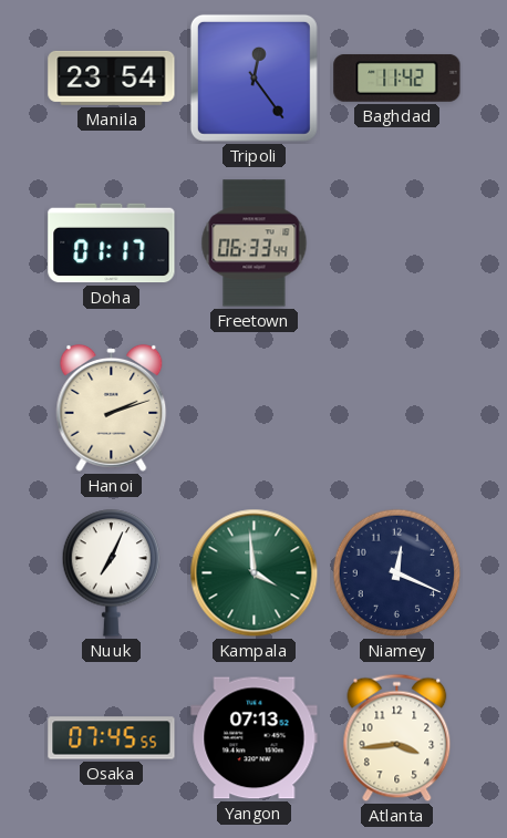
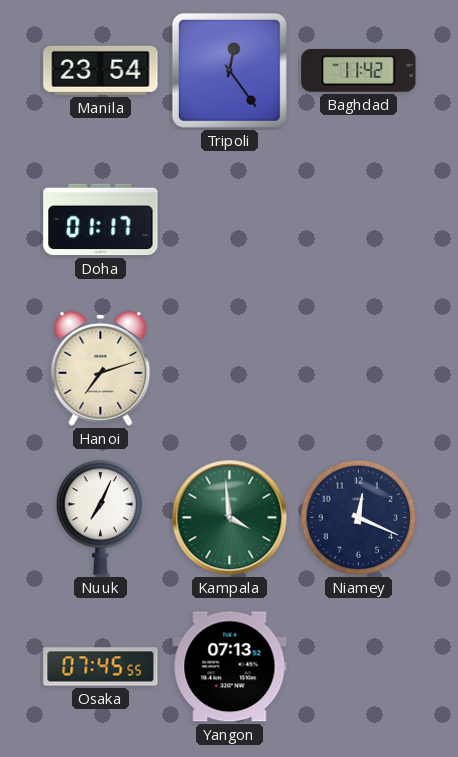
Freetown: 06:33 -> none
Hanoi: 2:12 -> 7:12
Atlanta: 3:44 -> none
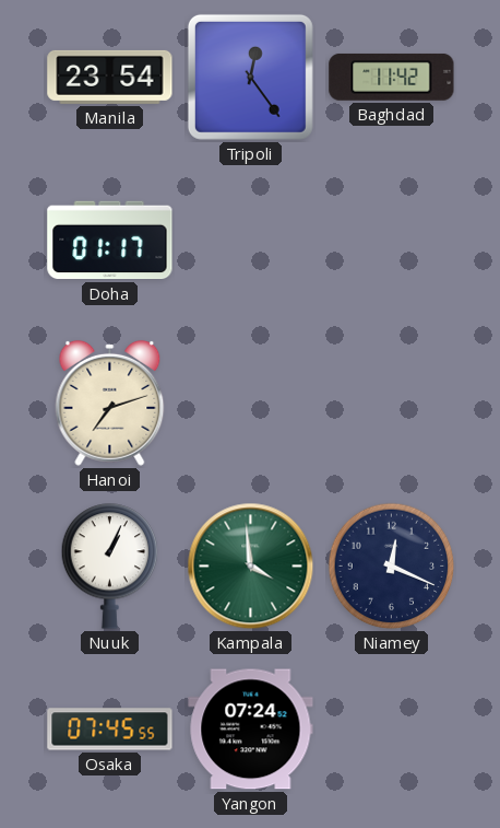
Nuuk: 7:04 -> 1:04
Yangon: 07:13 -> 07:24
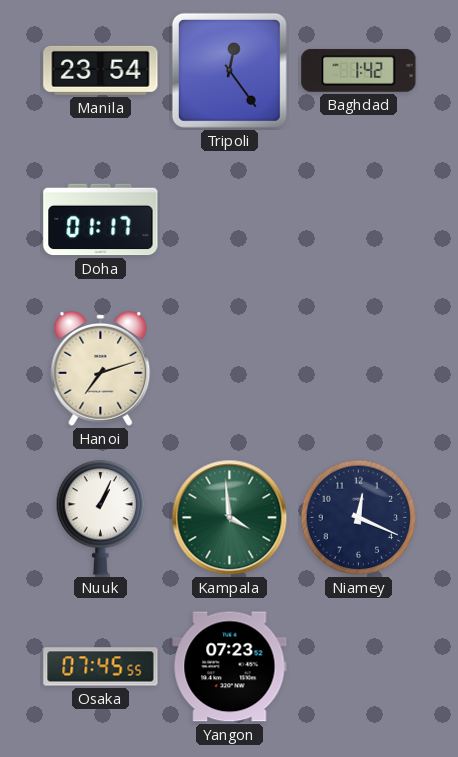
Baghdad: 11:42 -> 1:42
Yangon: 07:24 -> 07:23
